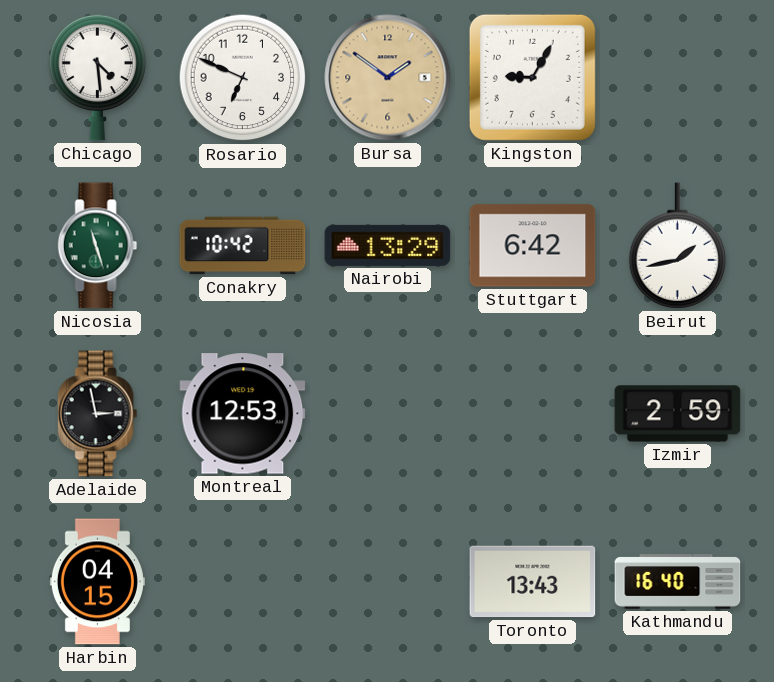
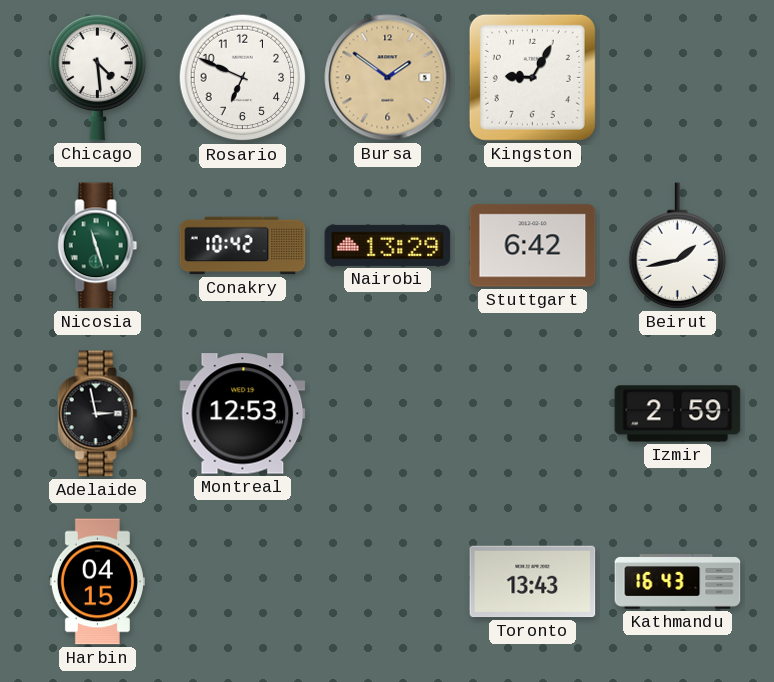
Kathmandu: 16:40 -> 16:43
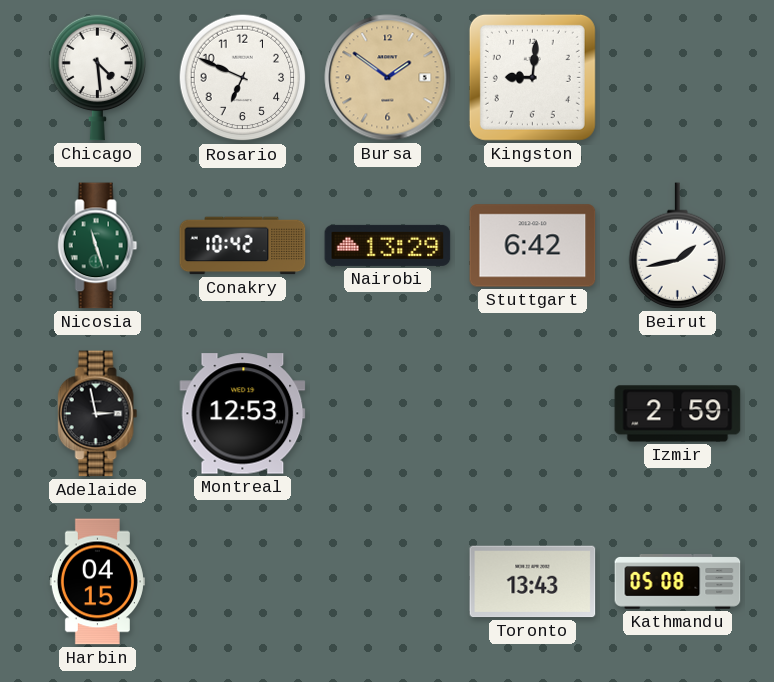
Kingston: 9:05 -> 9:01
Kathmandu: 16:43 -> 05:08
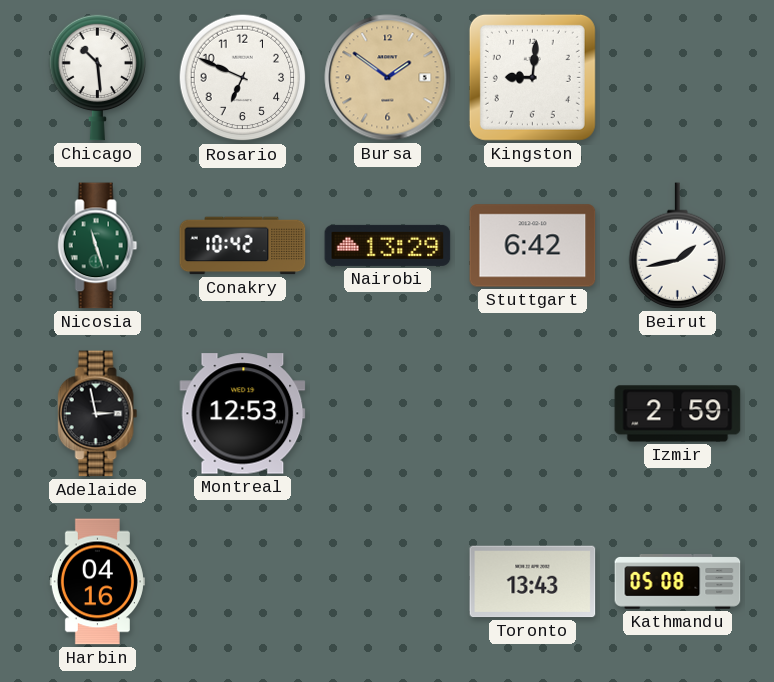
Chicago: 4:29 -> 10:29
Harbin: 04:15 -> 04:16
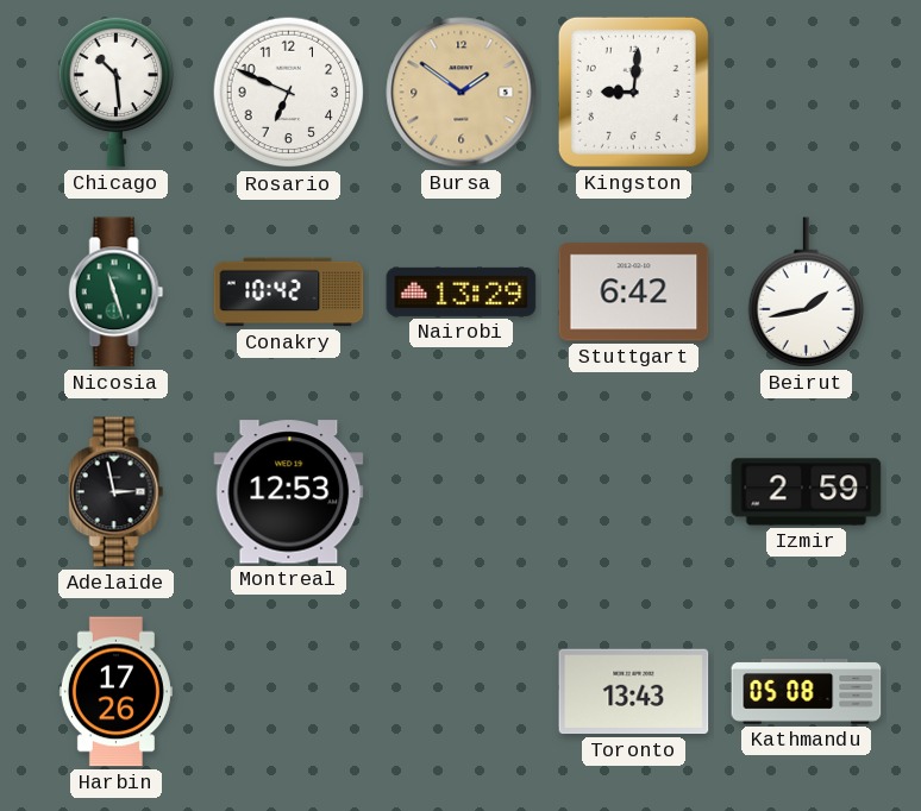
Harbin: 04:16 -> 17:26
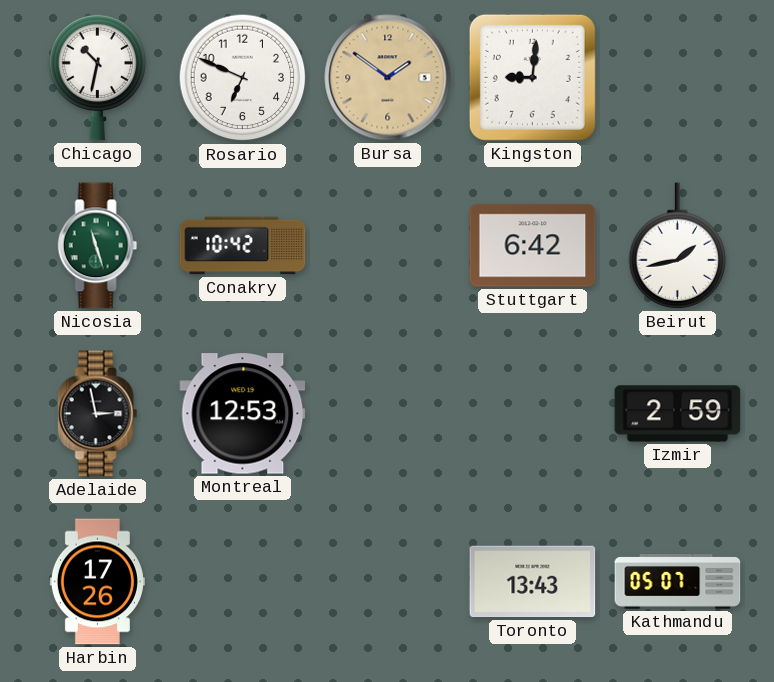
Chicago: 10:29 -> 10:32
Nairobi: 13:29 -> none
Kathmandu: 05:08 -> 05:07
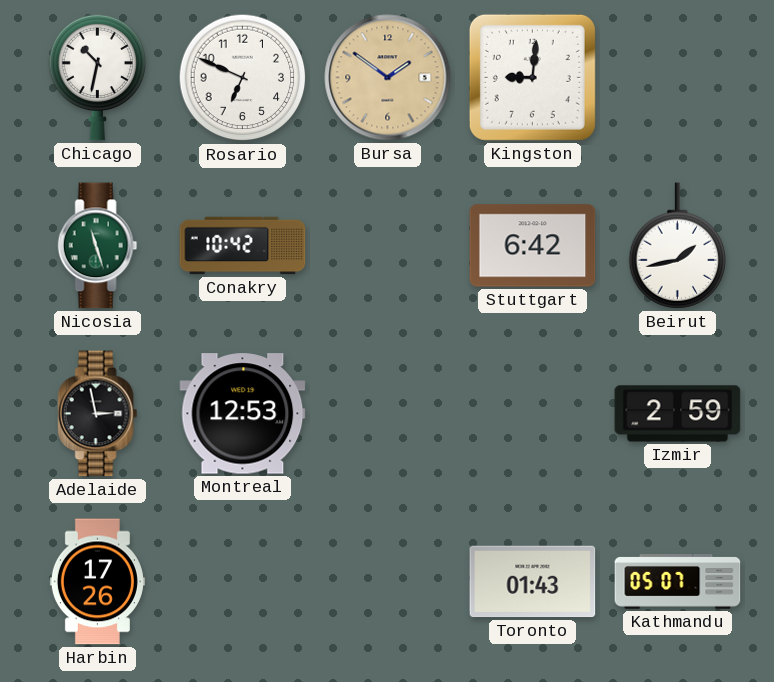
Toronto: 13:43 -> 01:43
